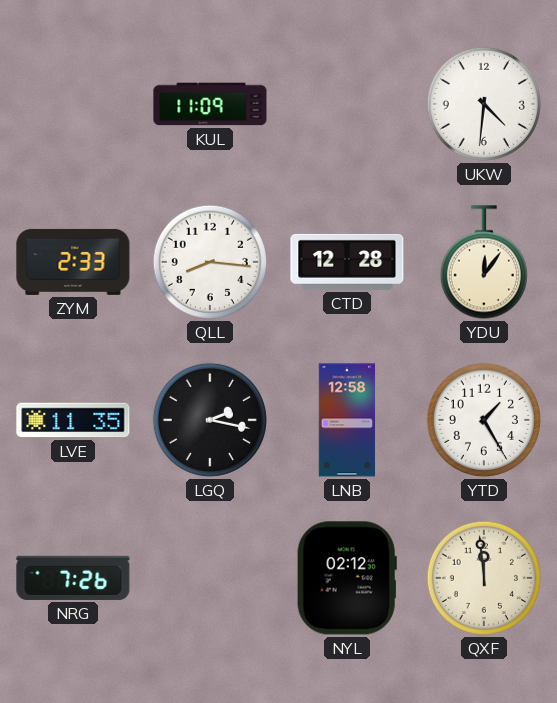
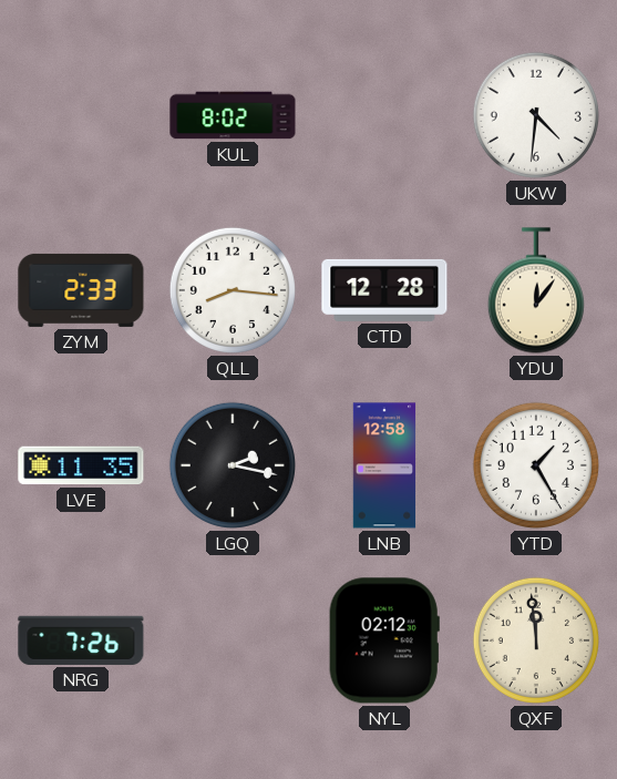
KUL: 11:09 -> 8:02
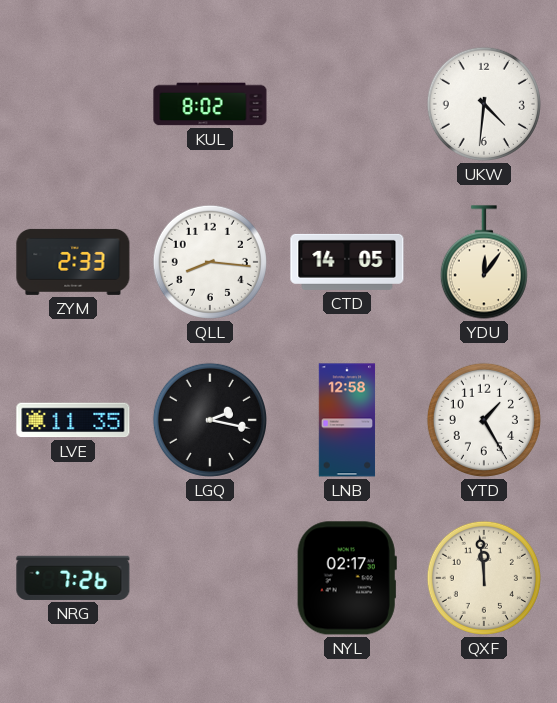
CTD: 12:28 -> 14:05
NYL: 02:12 -> 02:17
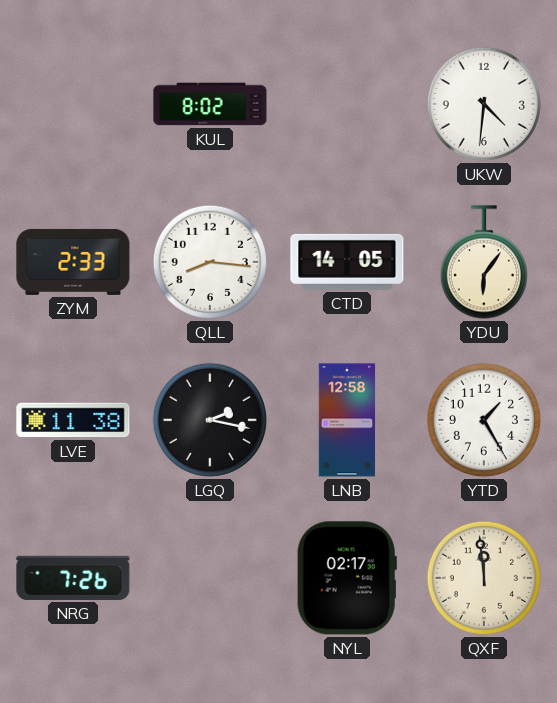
YDU: 12:06 -> 6:06
LVE: 11:35 -> 11:38
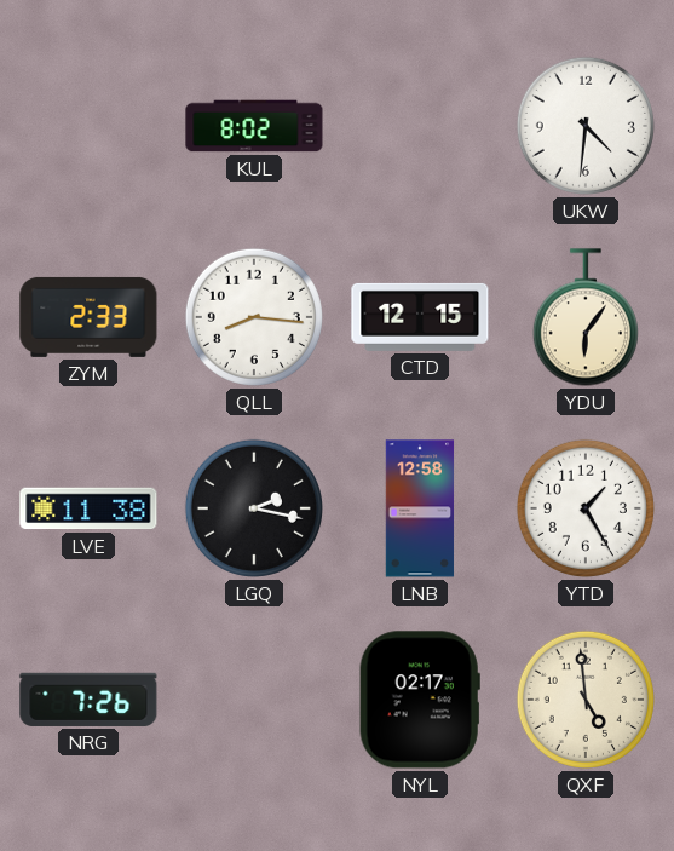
CTD: 14:05 -> 12:15
QXF: 11:59 -> 4:59
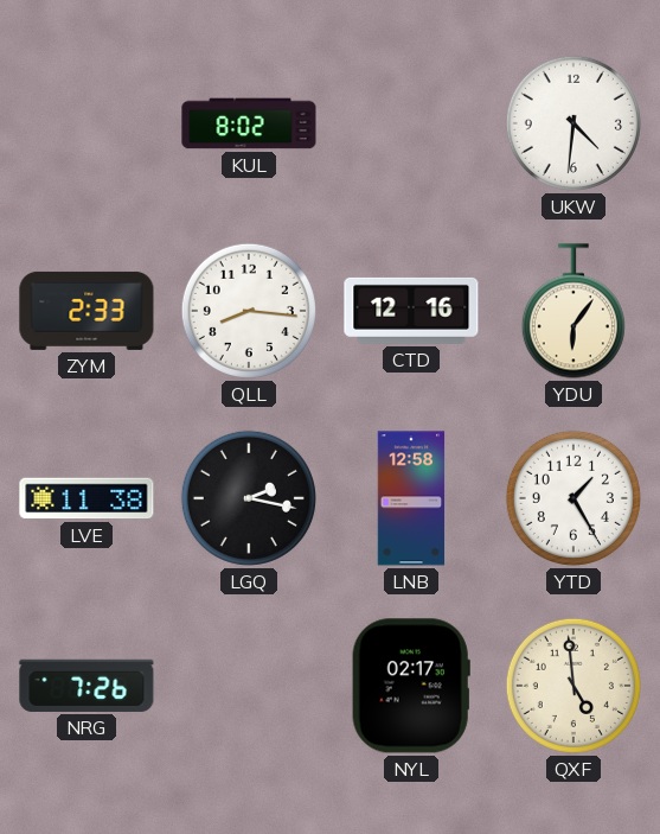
CTD: 12:15 -> 12:16
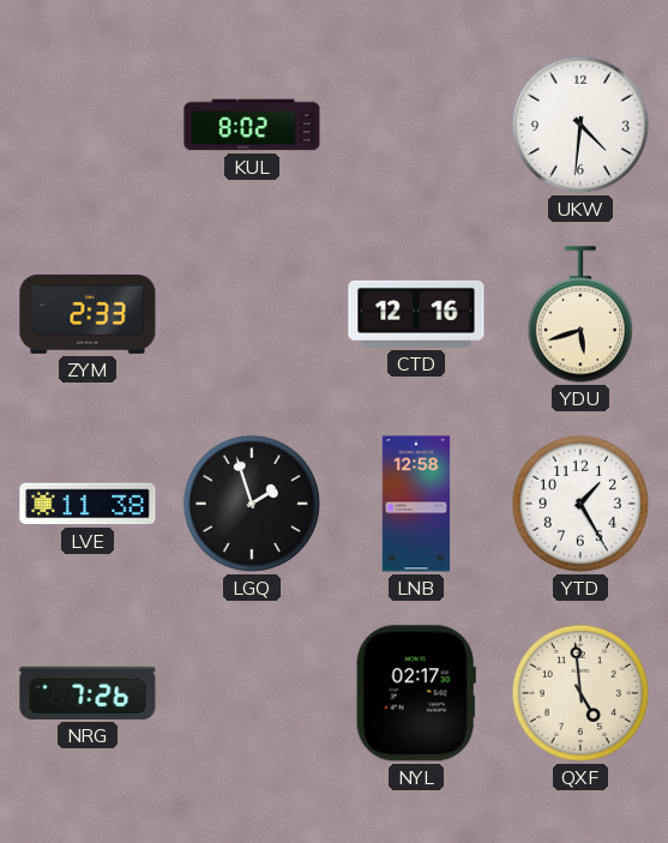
QLL: 8:16 -> none
YDU: 6:06 -> 5:42
LGQ: 2:17 -> 1:57
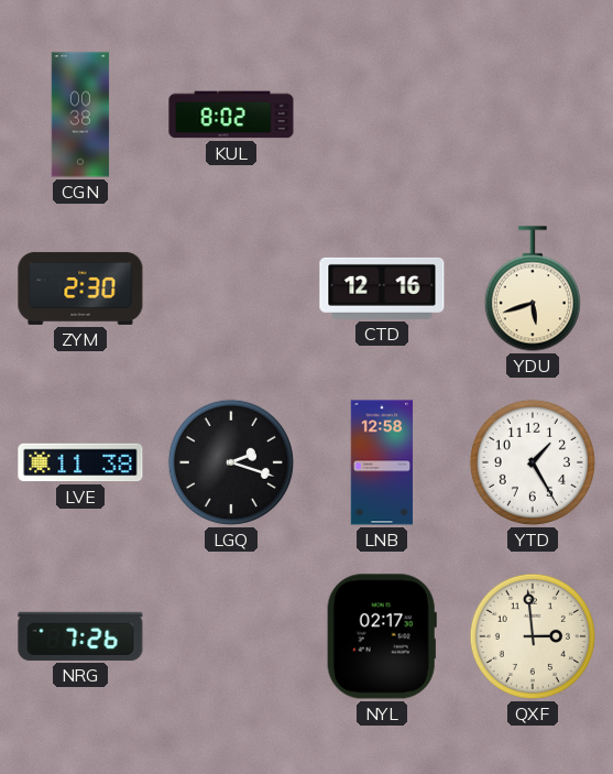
CGN: none -> 00:38
UKW: 4:31 -> none
ZYM: 2:33 -> 2:30
LGQ: 1:57 -> 2:18
QXF: 4:59 -> 2:59
